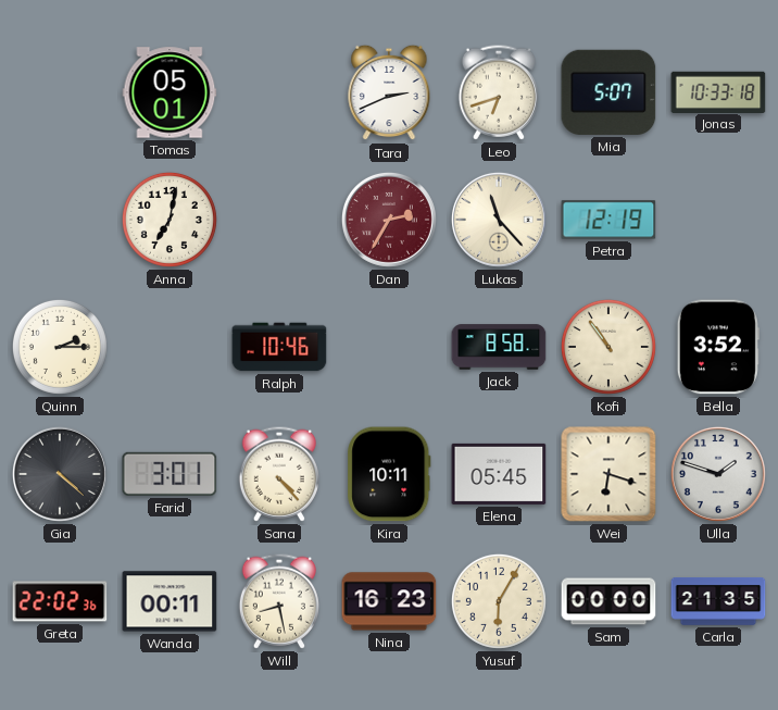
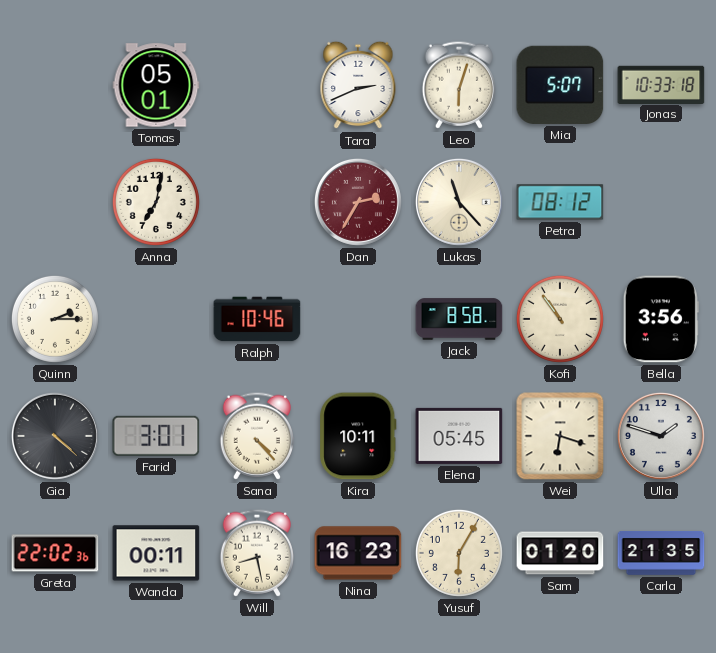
Leo: 6:42 -> 6:03
Petra: 12:19 -> 08:12
Bella: 3:52 -> 3:56
Sam: 00:00 -> 01:20
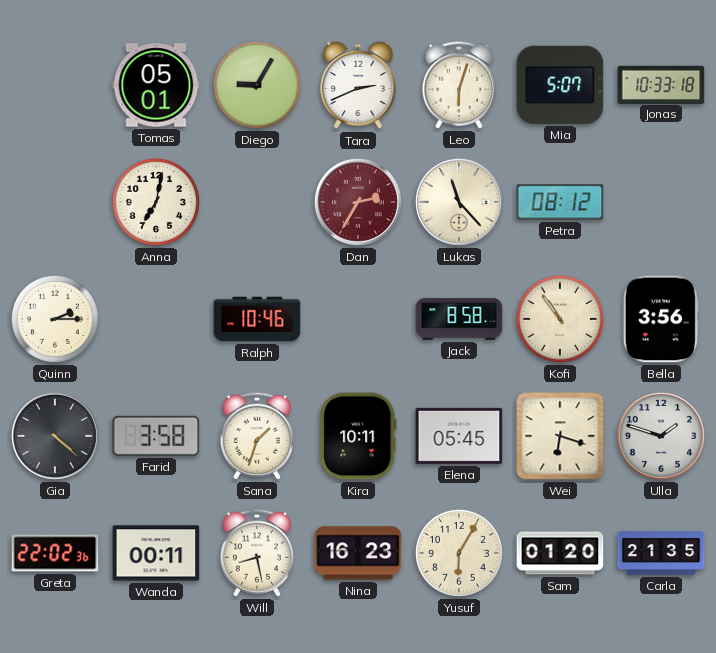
Diego: none -> 9:05
Farid: 3:01 -> 3:58
Sana: 4:23 -> 1:33
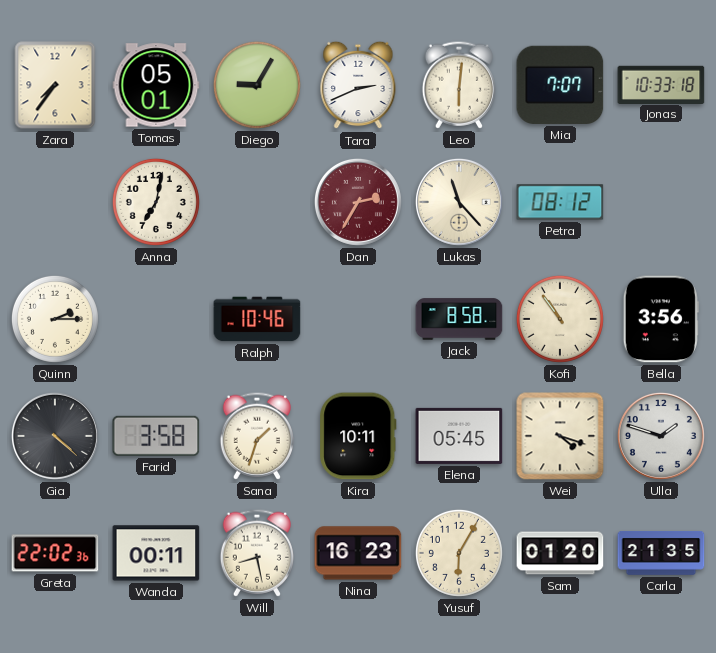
Zara: none -> 7:36
Leo: 6:03 -> 6:01
Mia: 5:07 -> 7:07
Wei: 6:18 -> 4:18
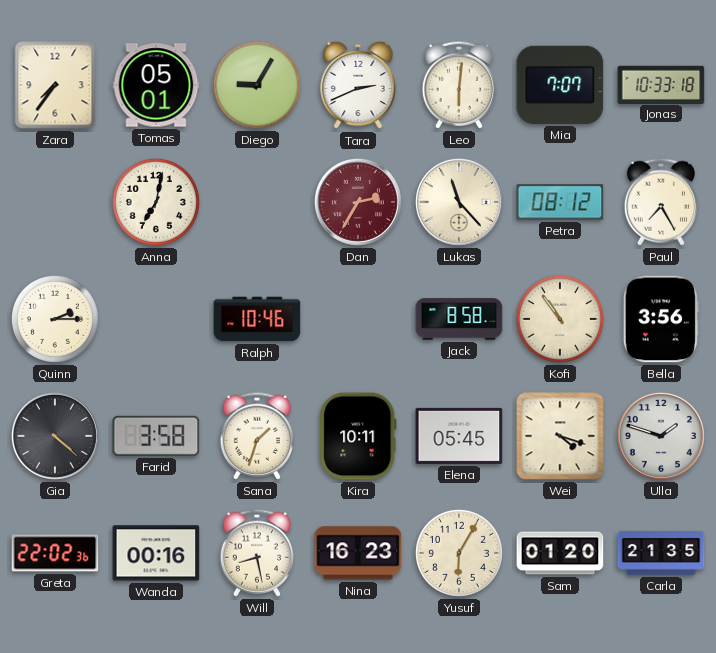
Paul: none -> 7:25
Wanda: 00:11 -> 00:16
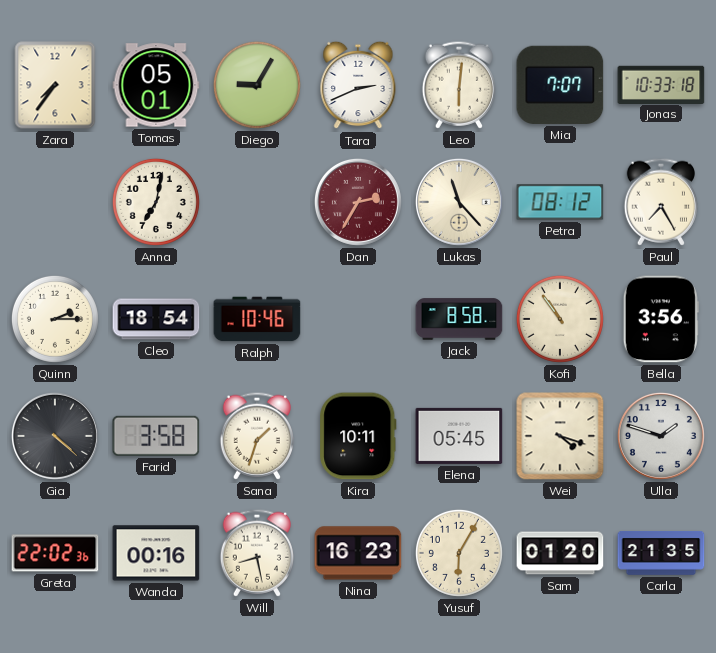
Cleo: none -> 18:54
